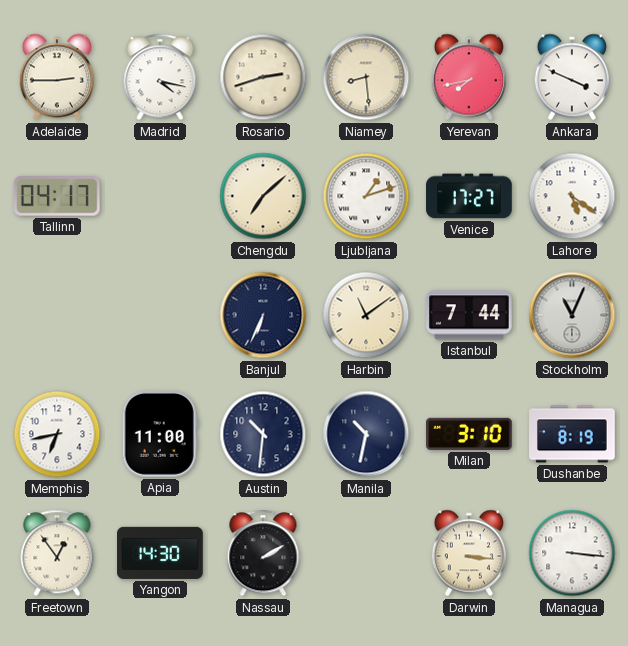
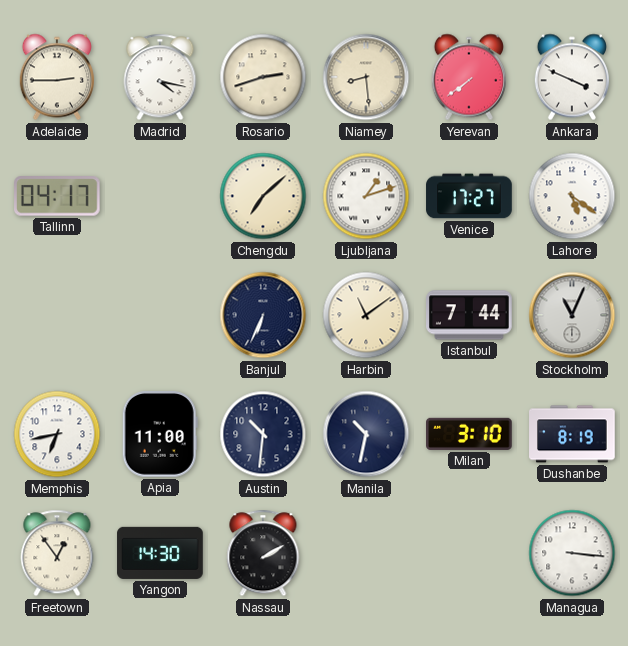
Yerevan: 7:43 -> 7:39
Darwin: 3:16 -> none
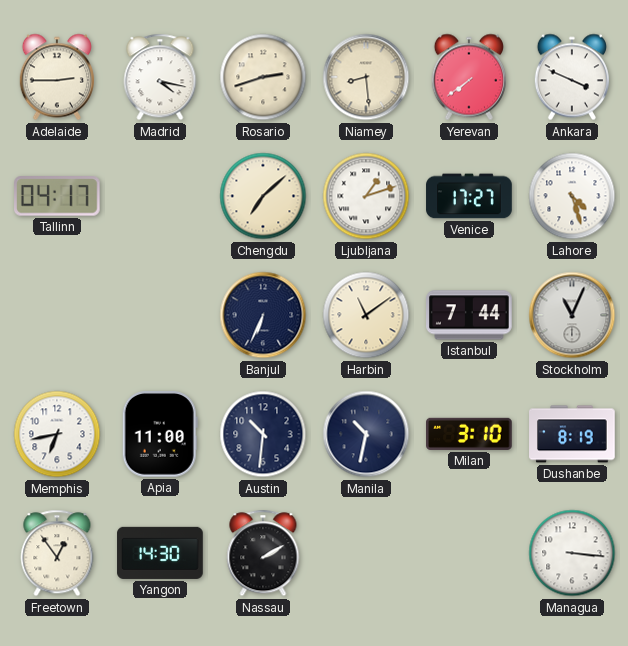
Lahore: 5:21 -> 4:27
